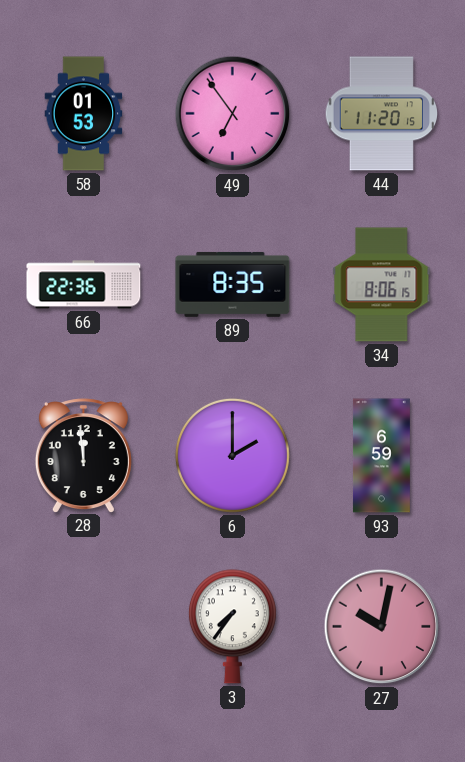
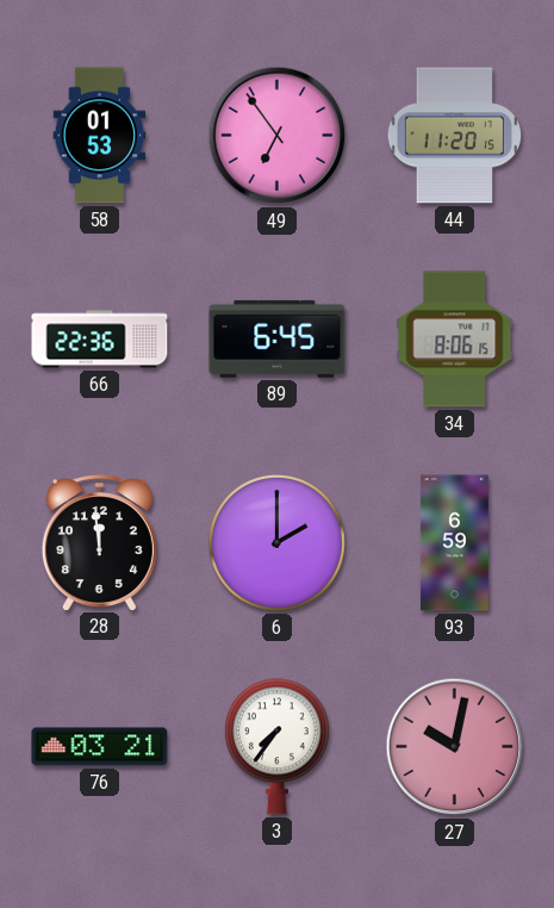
89: 8:35 -> 6:45
76: none -> 03:21
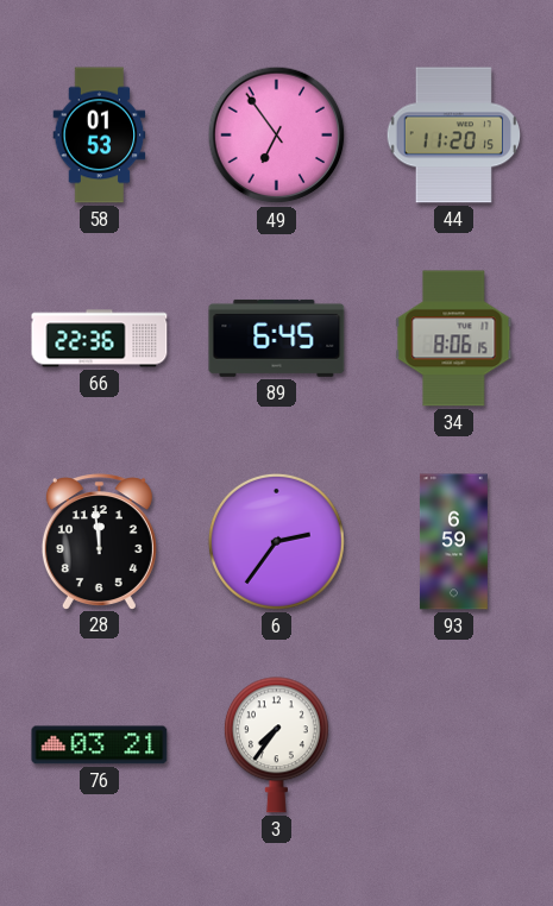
6: 2:00 -> 2:36
27: 10:02 -> none
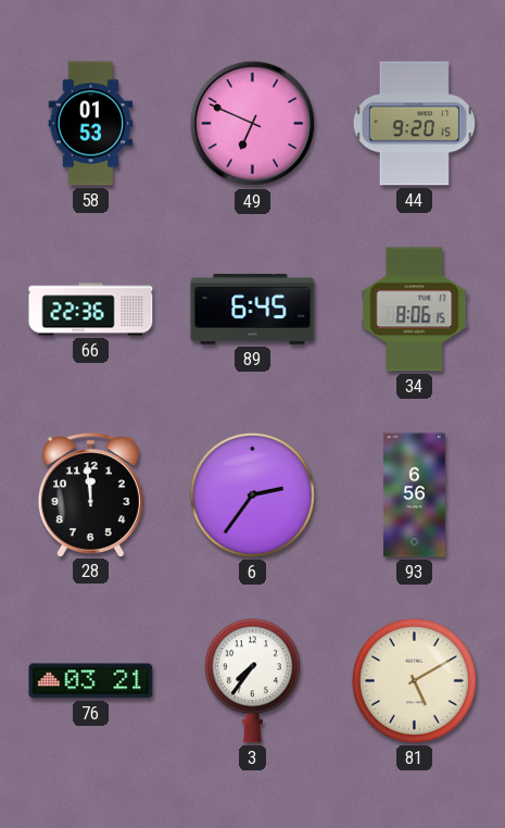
49: 6:54 -> 6:49
44: 11:20 -> 9:20
93: 6:59 -> 6:56
81: none -> 5:10
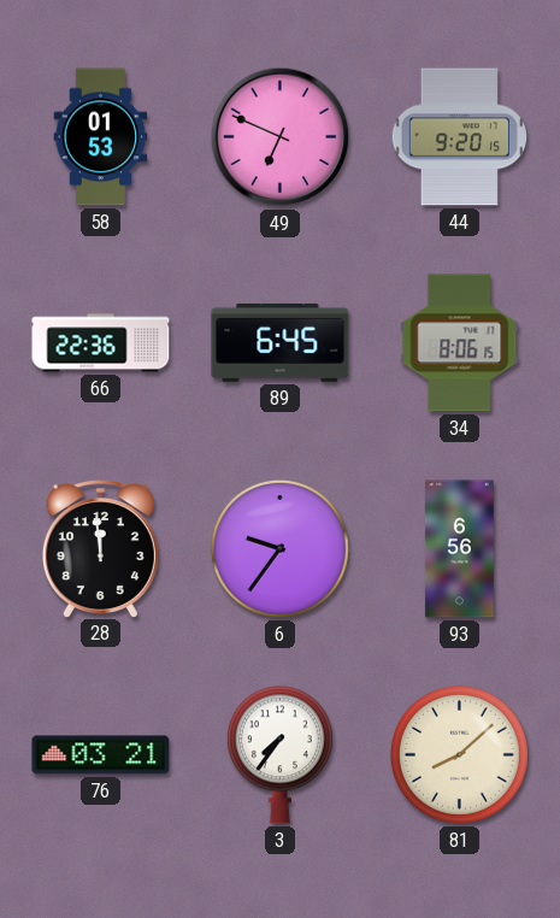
6: 2:36 -> 9:36
81: 5:10 -> 8:08
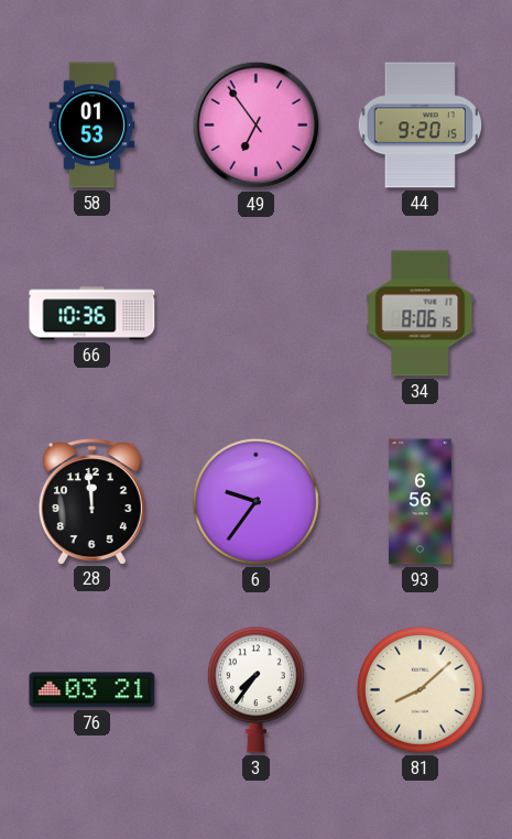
49: 6:49 -> 6:54
66: 22:36 -> 10:36
89: 6:45 -> none
